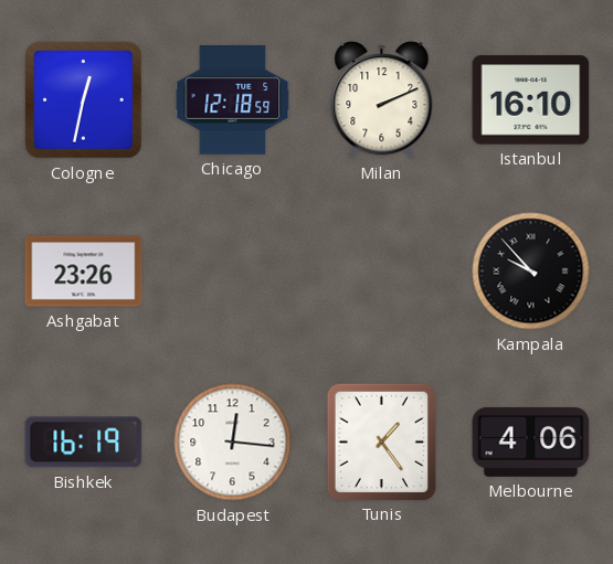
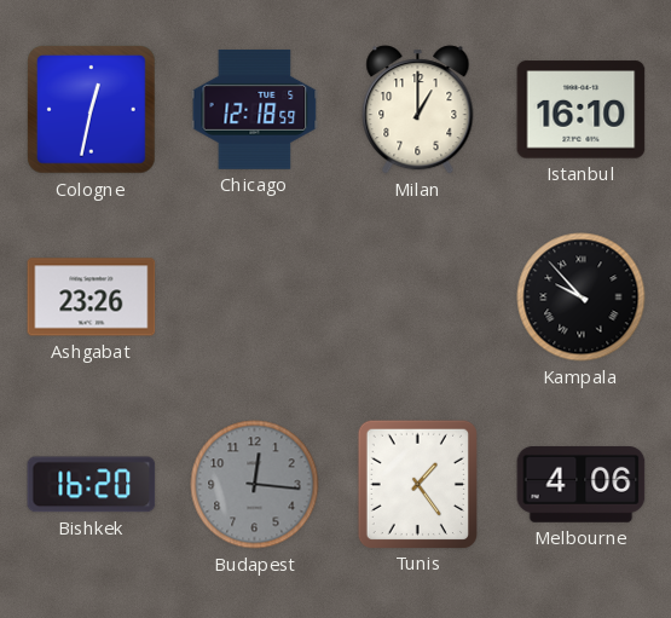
Milan: 2:11 -> 1:00
Bishkek: 16:19 -> 16:20
Budapest dial: white -> grey
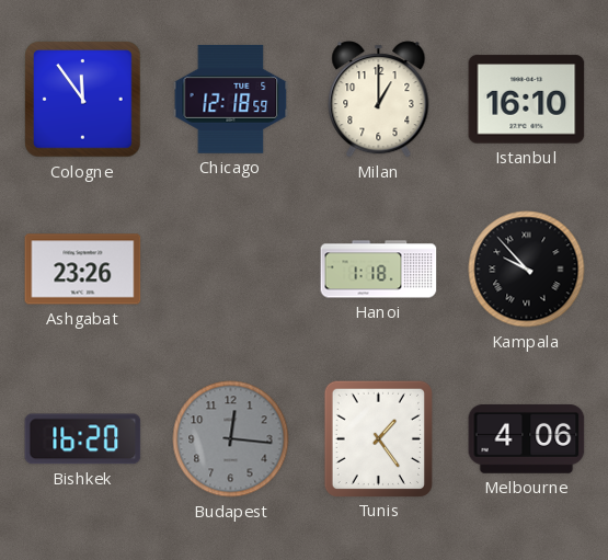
Cologne: 12:32 -> 11:54
Hanoi: none -> 1:18
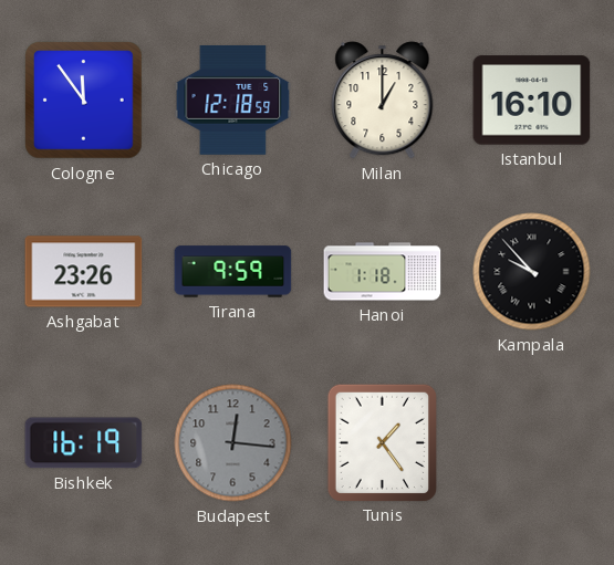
Tirana: none -> 9:59
Bishkek: 16:20 -> 16:19
Melbourne: 4:06 -> none
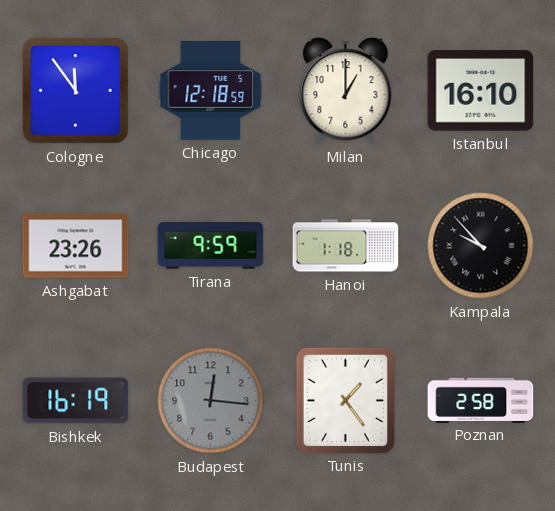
Poznan: none -> 2:58
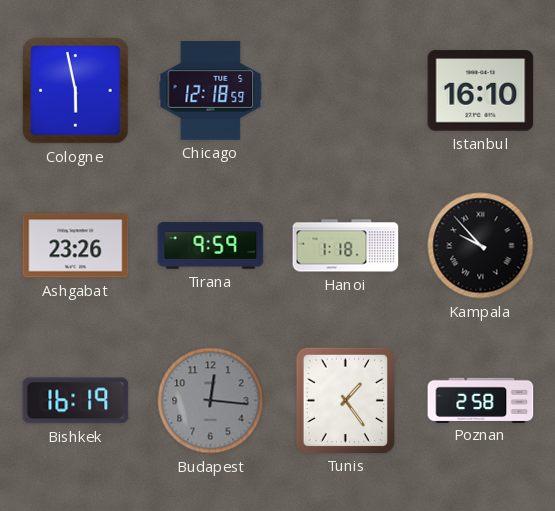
Cologne: 11:54 -> 5:58
Milan: 1:00 -> none
